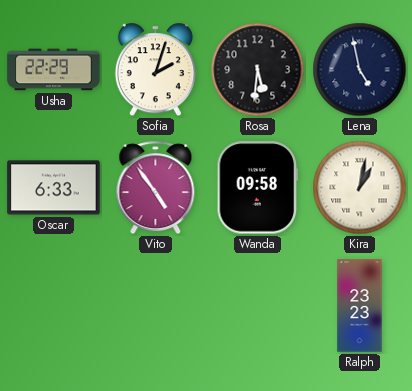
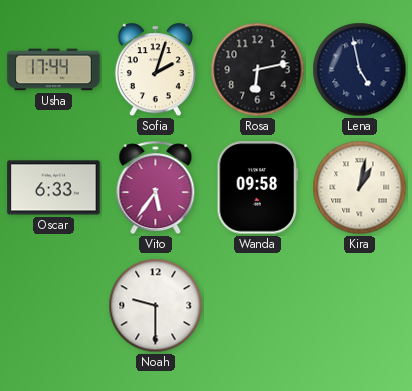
Usha: 22:29 -> 17:44
Rosa: 5:31 -> 6:13
Vito: 4:54 -> 5:36
Noah: none -> 9:30
Ralph: 23:23 -> none
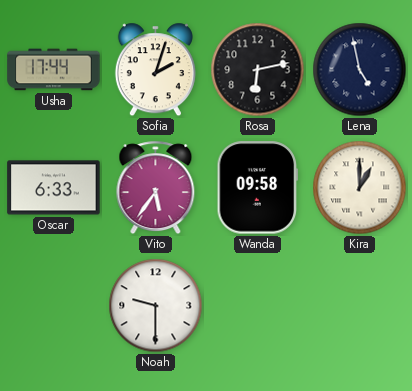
Kira: 1:02 -> 1:00
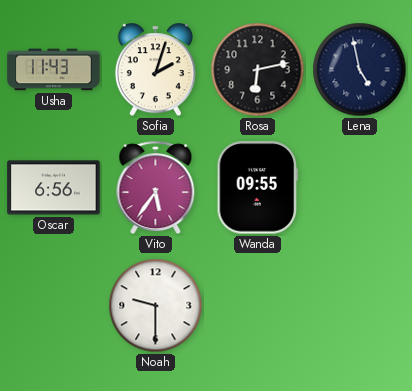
Usha: 17:44 -> 11:43
Oscar: 6:33 -> 6:56
Wanda: 09:58 -> 09:55
Kira: 1:00 -> none
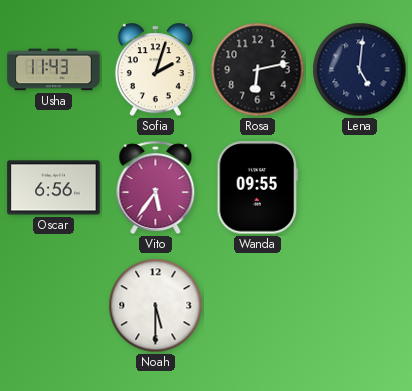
Lena: 4:58 -> 5:01
Noah: 9:30 -> 5:30
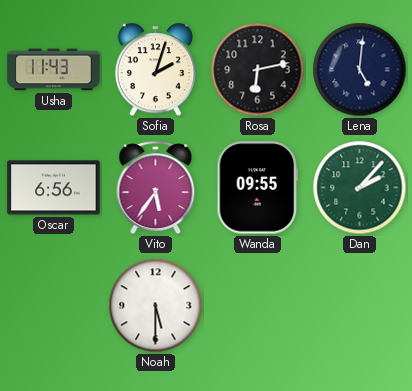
Dan: none -> 2:07
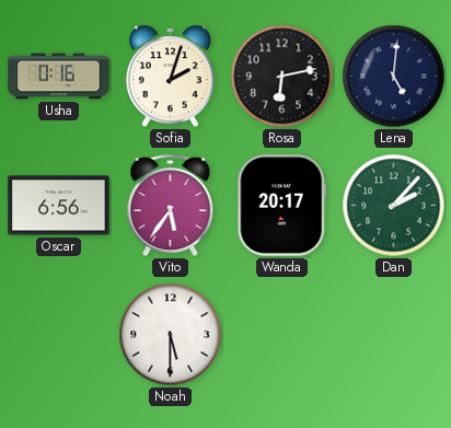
Usha: 11:43 -> 0:16
Wanda: 09:55 -> 20:17
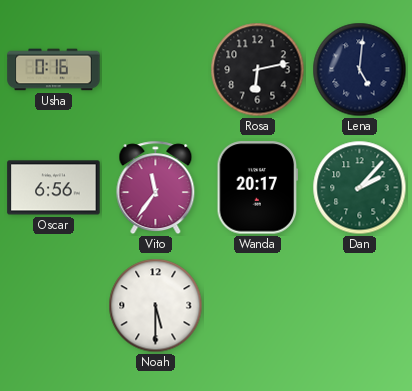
Sofia: 2:03 -> none
Vito: 5:36 -> 11:36
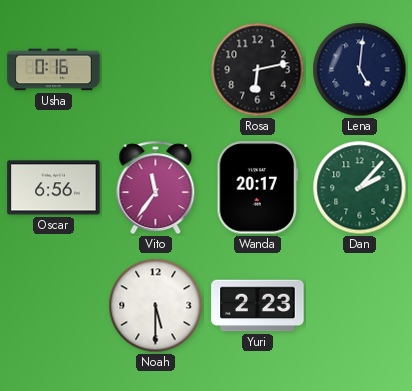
Yuri: none -> 2:23
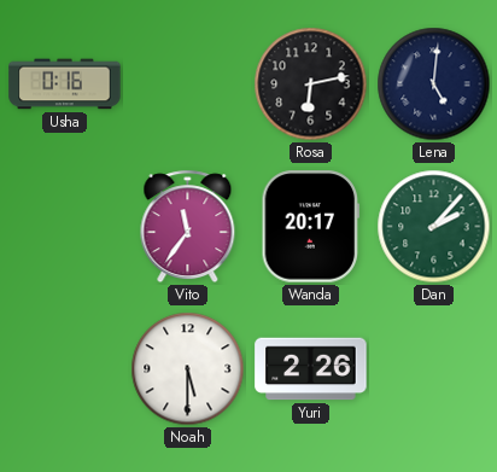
Oscar: 6:56 -> none
Yuri: 2:23 -> 2:26
